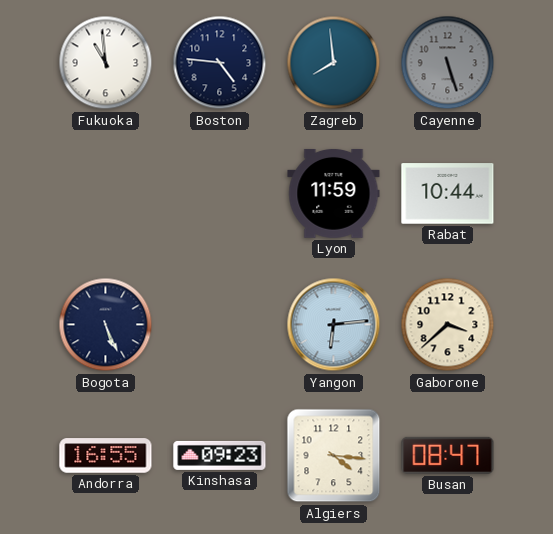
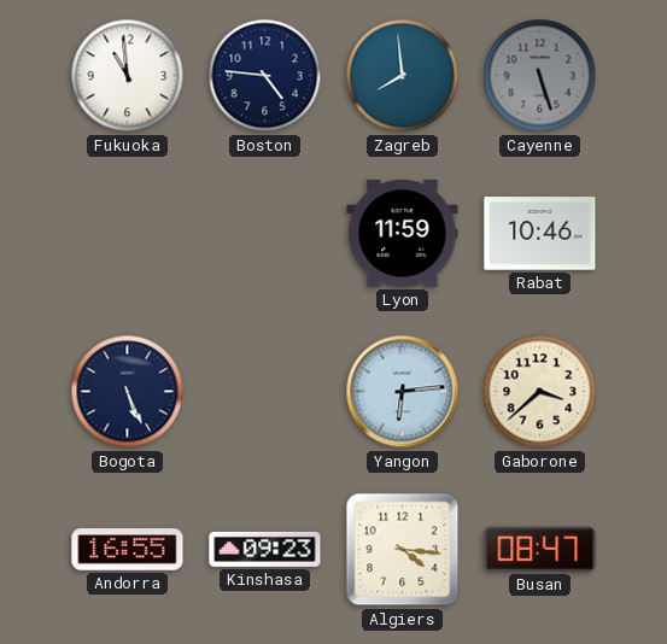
Rabat: 10:44 -> 10:46
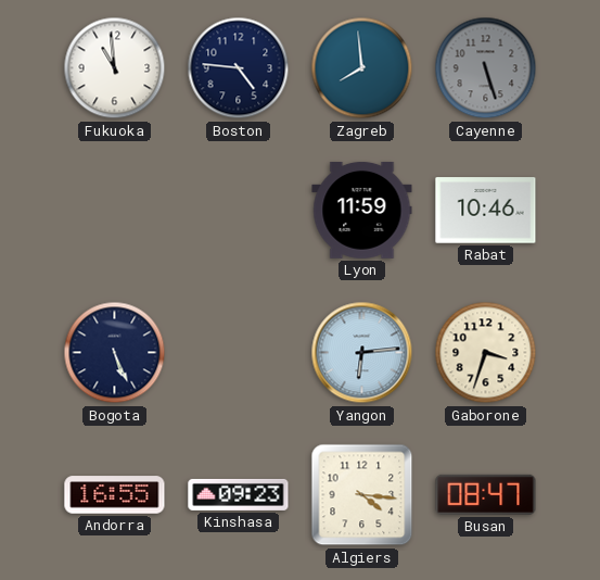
Gaborone: 3:38 -> 3:33
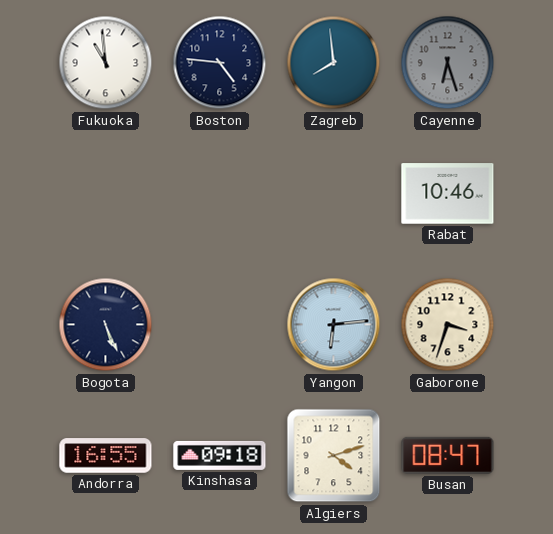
Cayenne: 5:27 -> 6:27
Lyon: 11:59 -> none
Kinshasa: 09:23 -> 09:18
Algiers: 4:16 -> 4:12
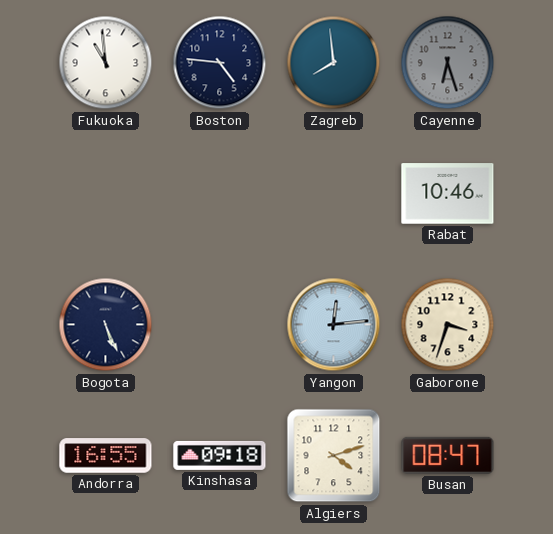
Yangon: 6:14 -> 12:14
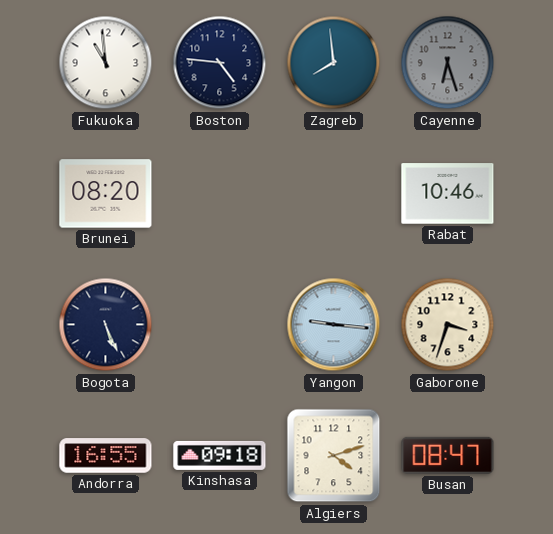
Brunei: none -> 08:20
Yangon: 12:14 -> 9:16
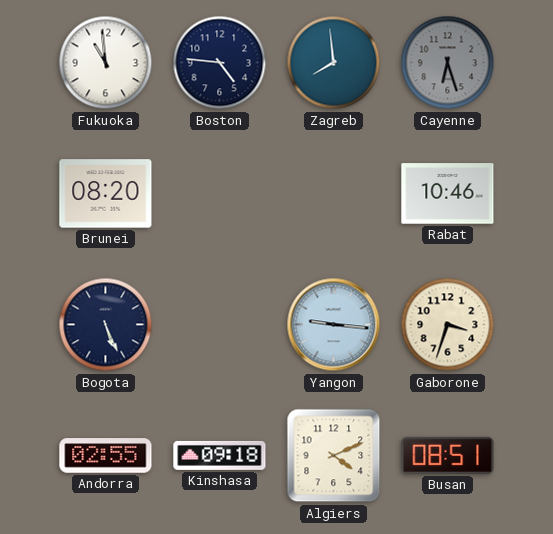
Andorra: 16:55 -> 02:55
Algiers: 4:12 -> 4:11
Busan: 08:47 -> 08:51
